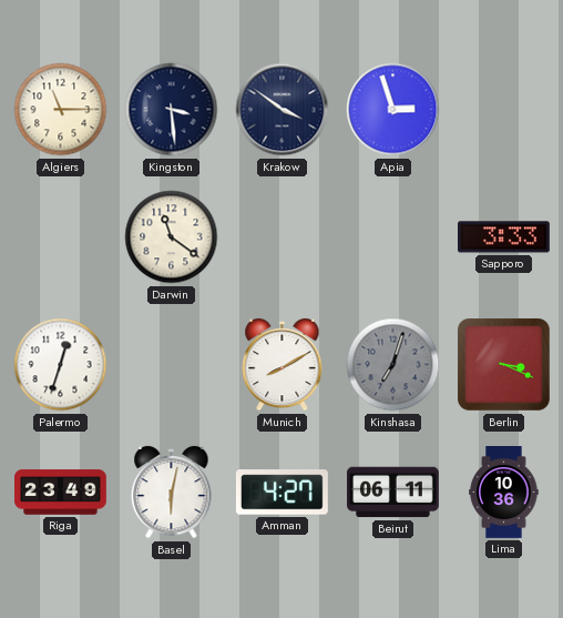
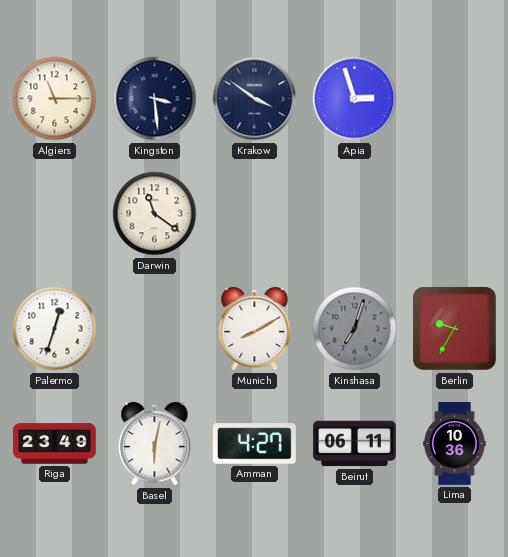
Sapporo: 3:33 -> none
Berlin: 3:19 -> 9:35
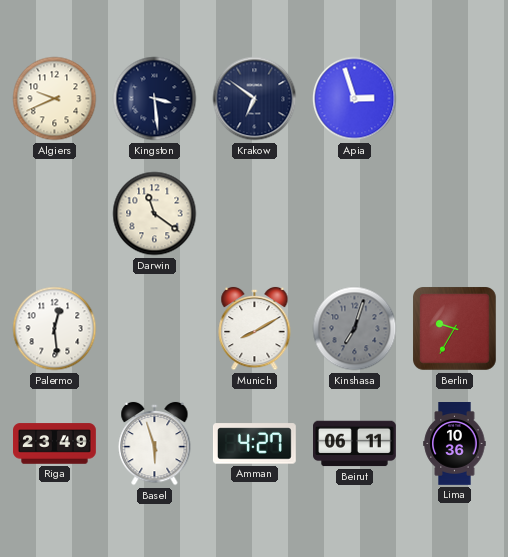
Algiers: 11:15 -> 9:41
Krakow: 3:51 -> 6:51
Palermo: 12:33 -> 12:29
Basel: 6:02 -> 5:57
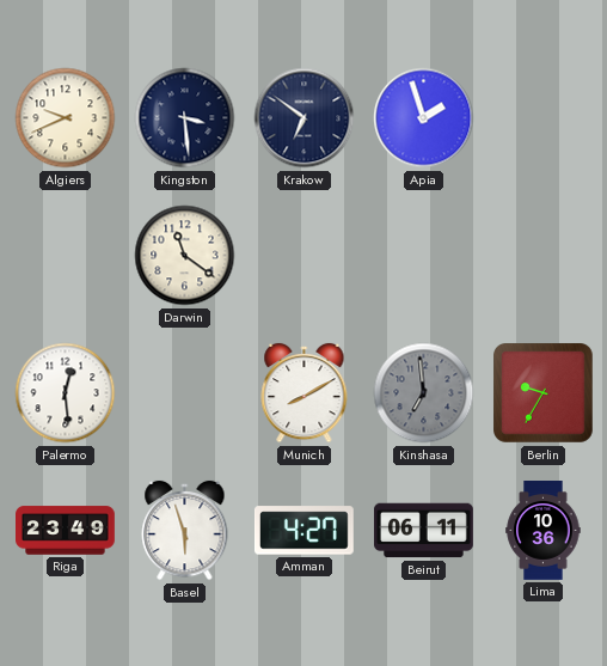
Apia: 2:57 -> 1:57
Kinshasa: 7:03 -> 6:59
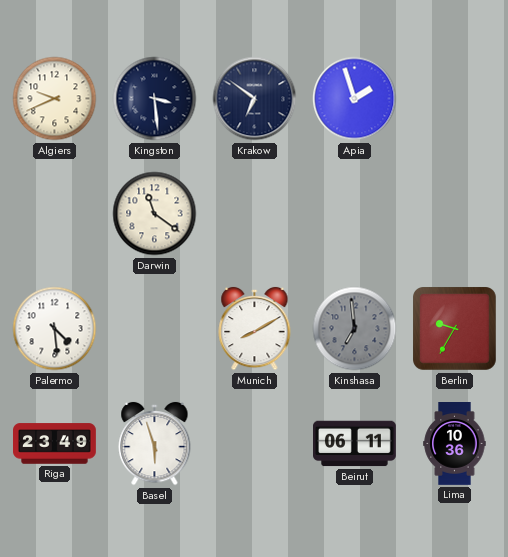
Palermo: 12:29 -> 4:29
Amman: 4:27 -> none
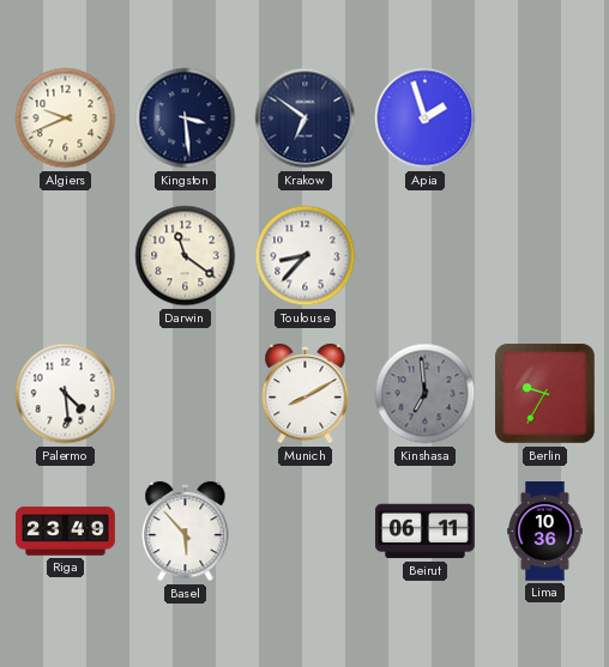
Toulouse: none -> 8:37
Basel: 5:57 -> 5:53
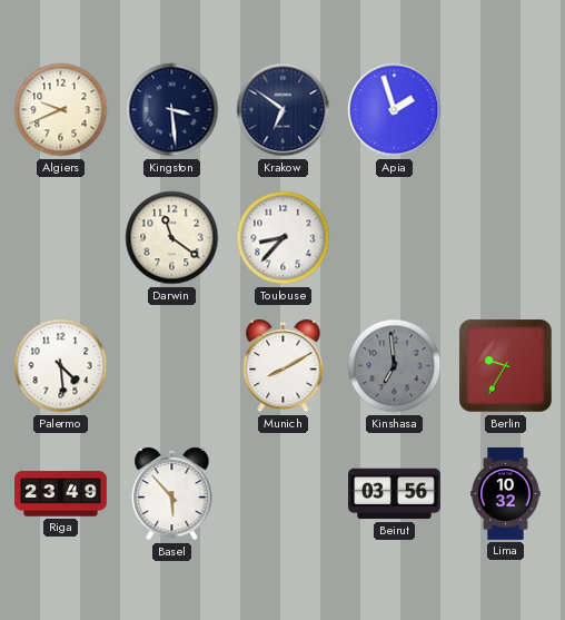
Beirut: 06:11 -> 03:56
Lima: 10:36 -> 10:32
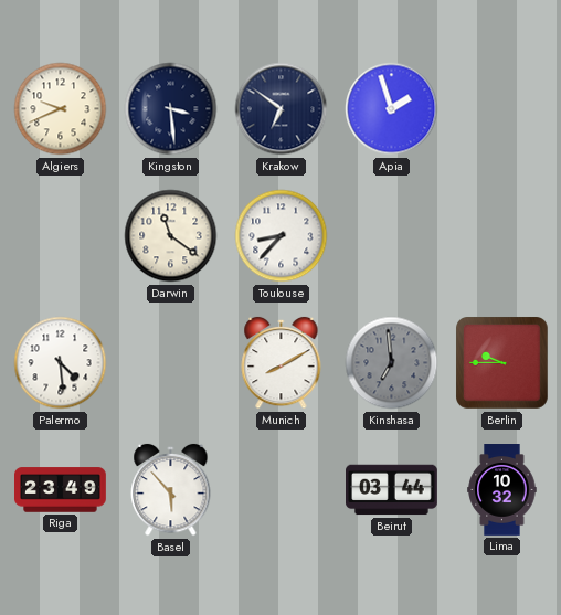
Berlin: 9:35 -> 9:45
Beirut: 03:56 -> 03:44
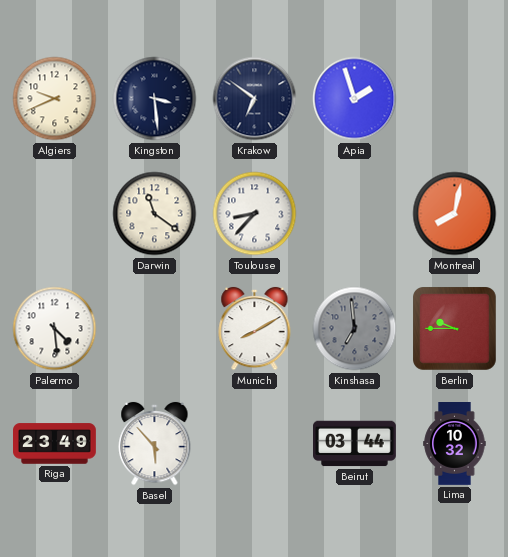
Montreal: none -> 8:02
